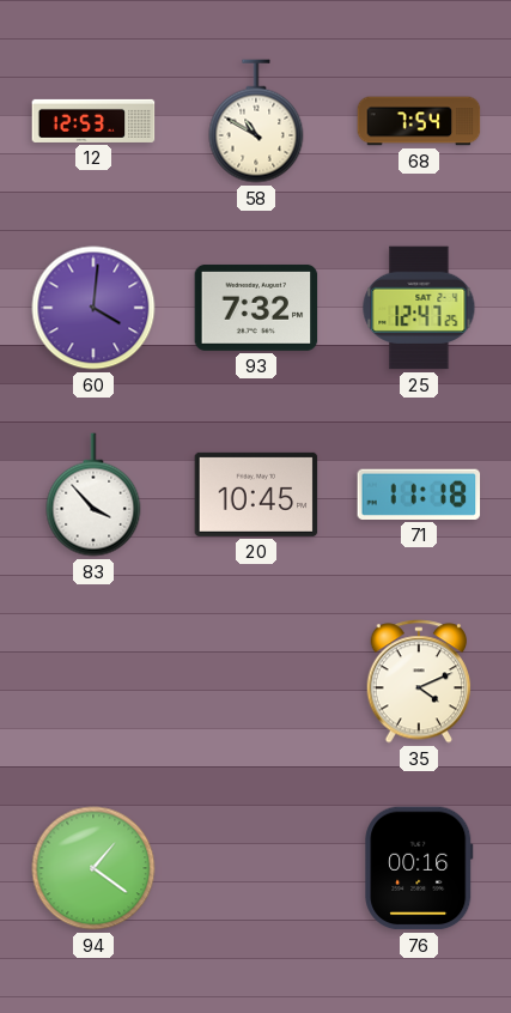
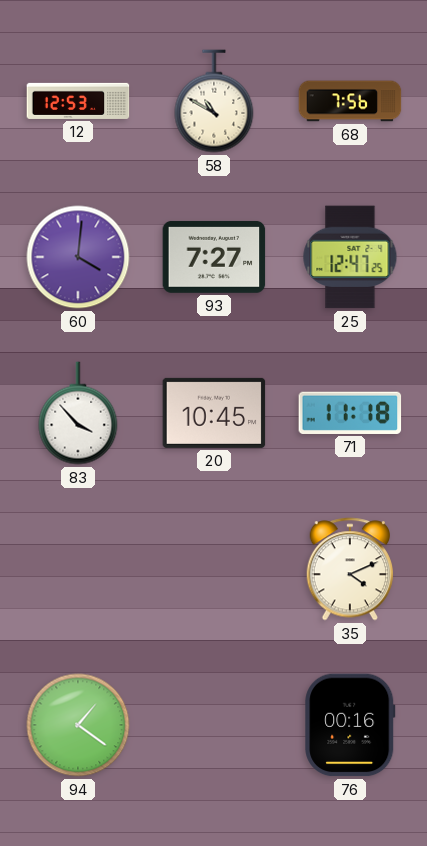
68: 7:54 -> 7:56
93: 7:32 -> 7:27
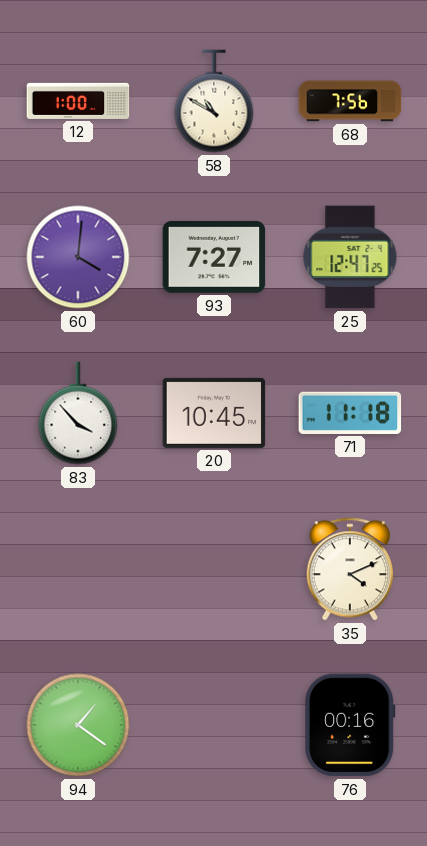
12: 12:53 -> 1:00
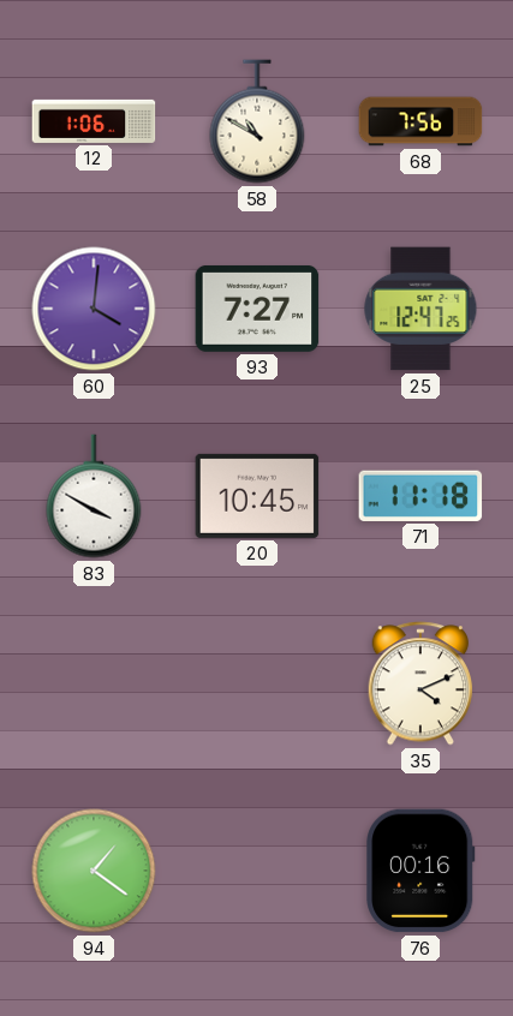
12: 1:00 -> 1:06
83: 3:53 -> 3:50
